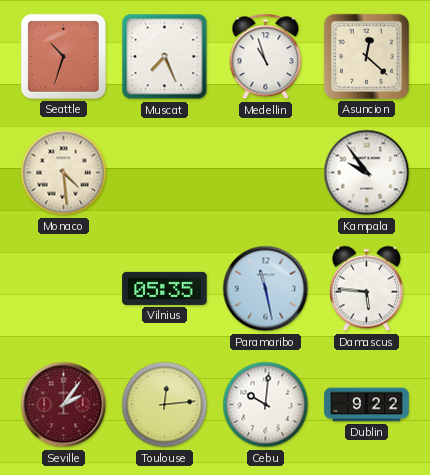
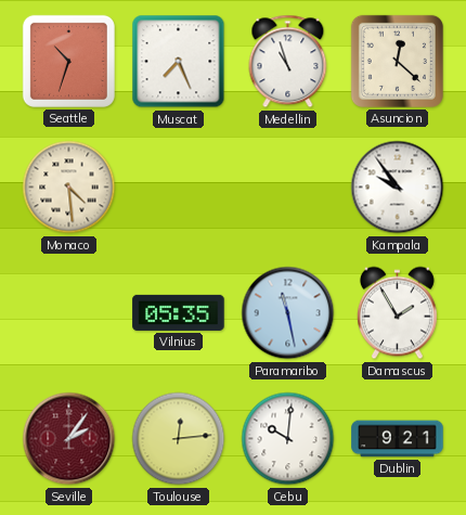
Damascus: 5:46 -> 1:55
Dublin: 9:22 -> 9:21
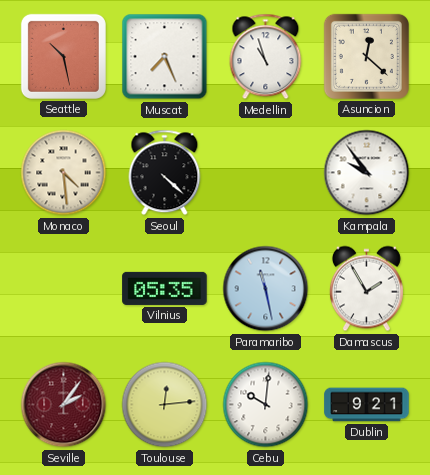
Seattle: 10:33 -> 10:28
Seoul: none -> 4:22
